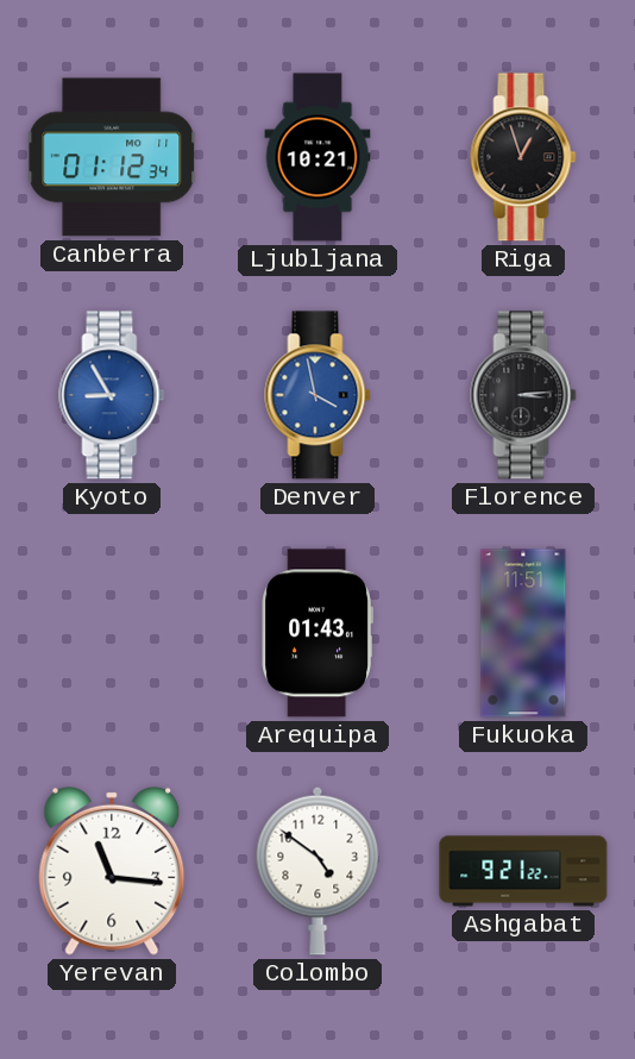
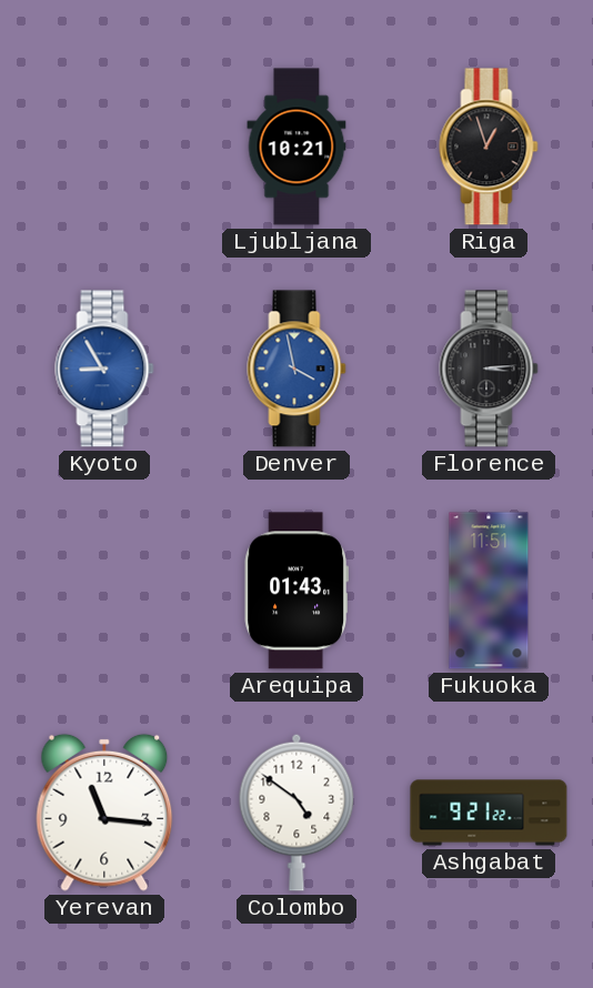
Canberra: 01:12 -> none
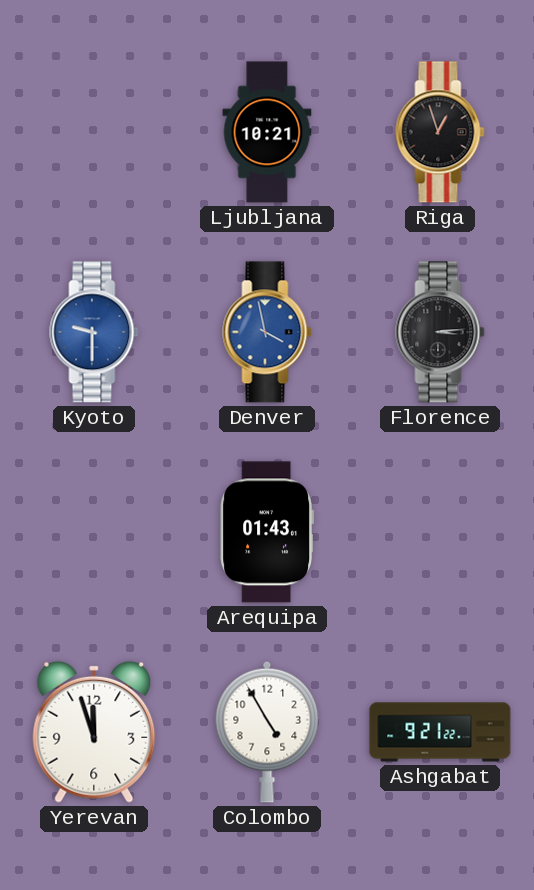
Kyoto: 8:55 -> 9:30
Fukuoka: 11:51 -> none
Yerevan: 11:16 -> 11:57
Colombo: 4:51 -> 4:55
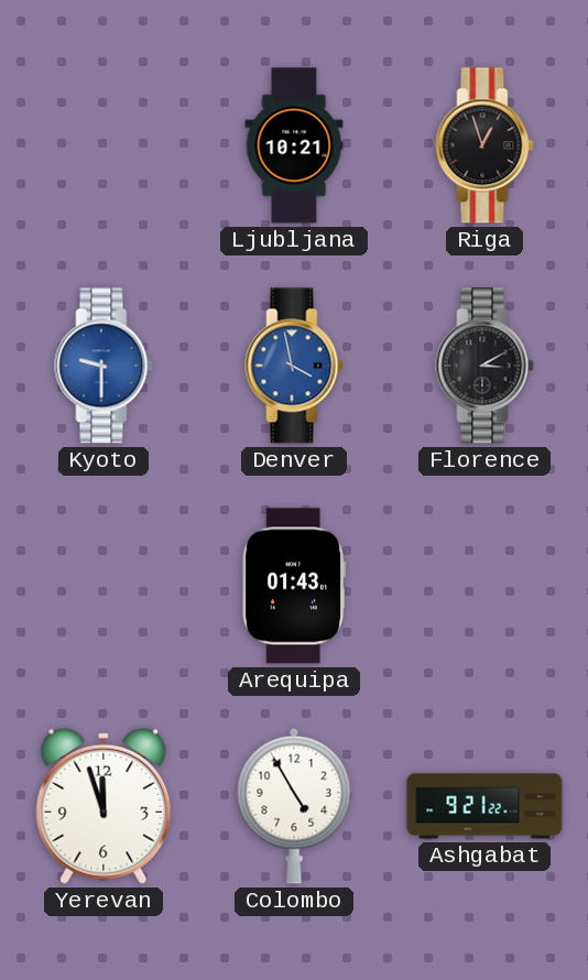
Florence: 3:14 -> 3:10
